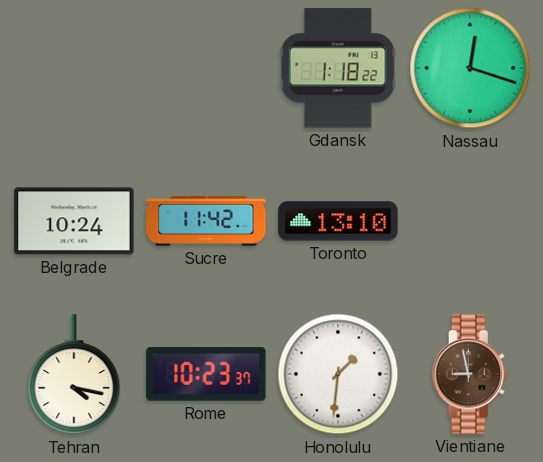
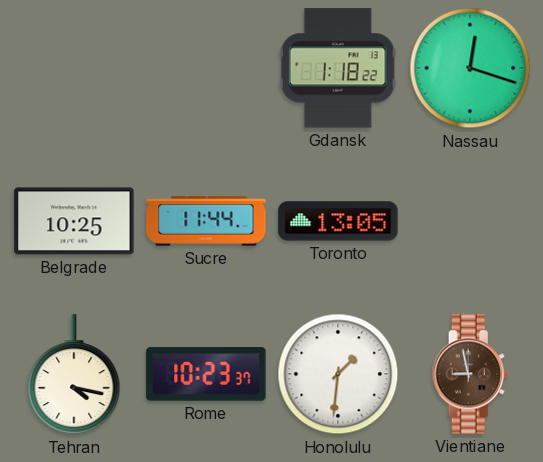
Belgrade: 10:24 -> 10:25
Sucre: 11:42 -> 11:44
Toronto: 13:10 -> 13:05
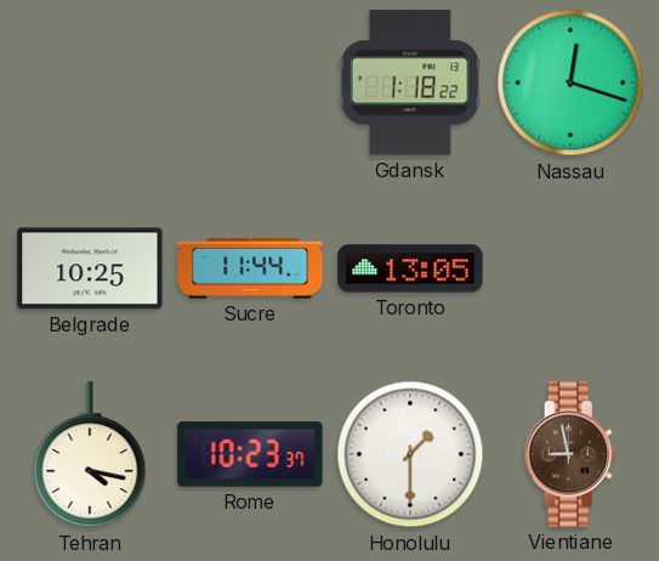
Honolulu: 1:31 -> 1:30
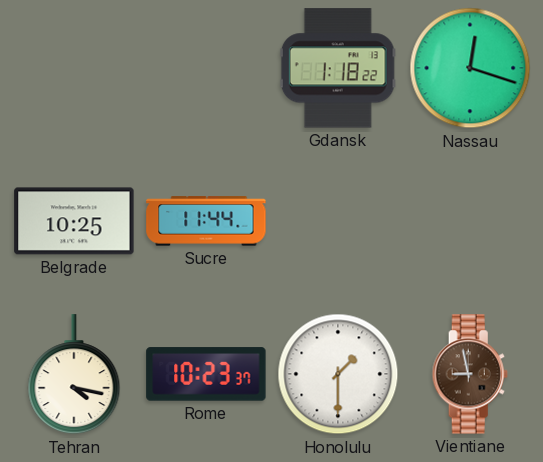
Toronto: 13:05 -> none
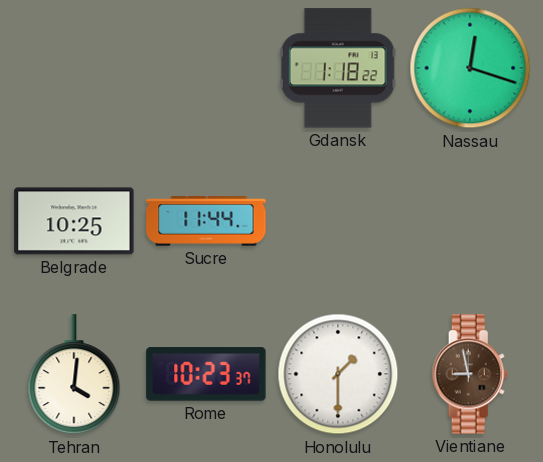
Tehran: 4:17 -> 4:01
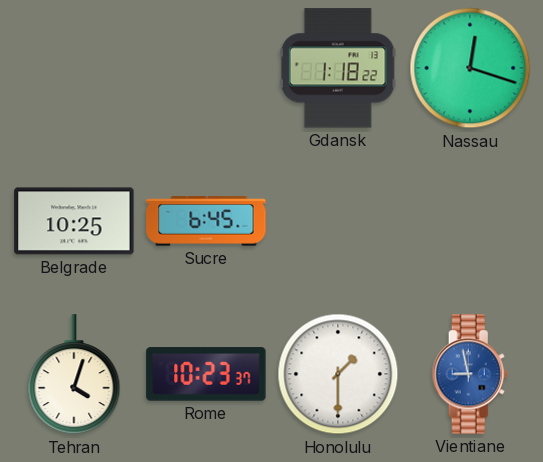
Sucre: 11:44 -> 6:45
Tehran: 4:01 -> 4:03
Vientiane dial: brown -> blue
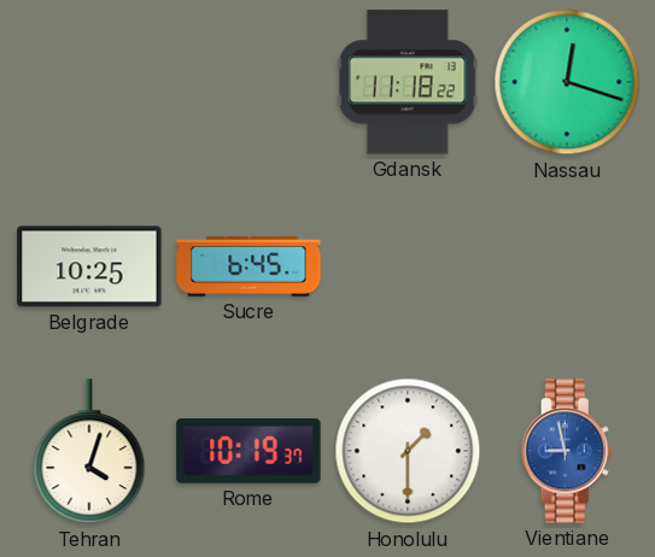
Gdansk: 1:18 -> 11:18
Rome: 10:23 -> 10:19
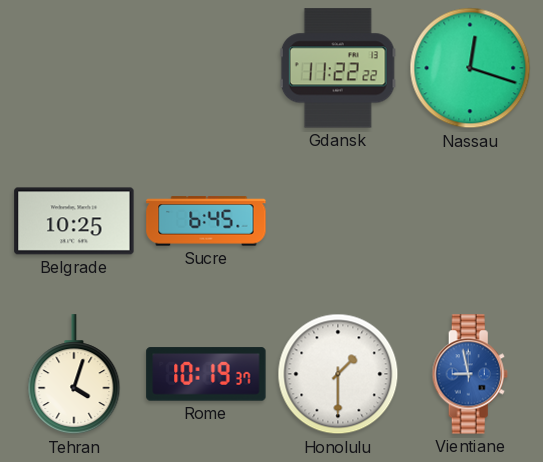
Gdansk: 11:18 -> 11:22
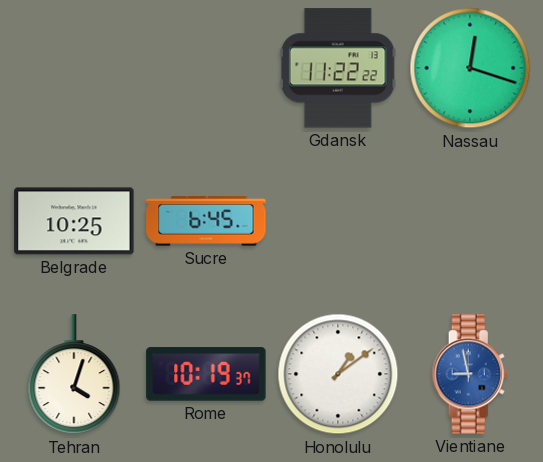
Honolulu: 1:30 -> 1:09
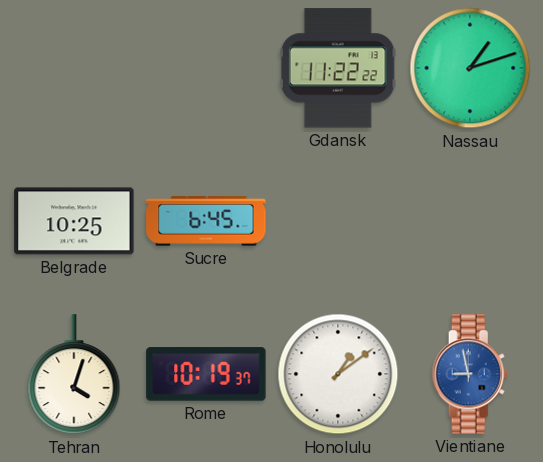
Nassau: 12:18 -> 1:12
